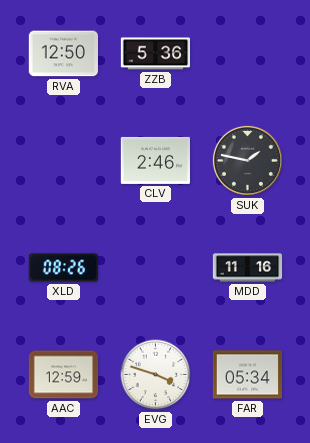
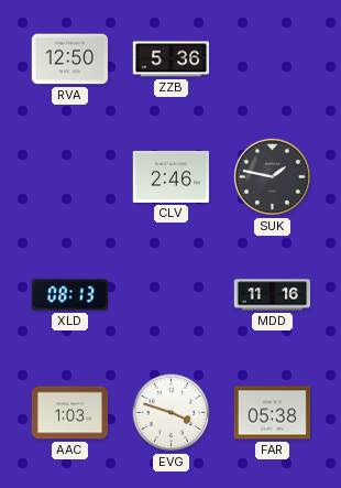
XLD: 08:26 -> 08:13
AAC: 12:59 -> 1:03
FAR: 05:34 -> 05:38
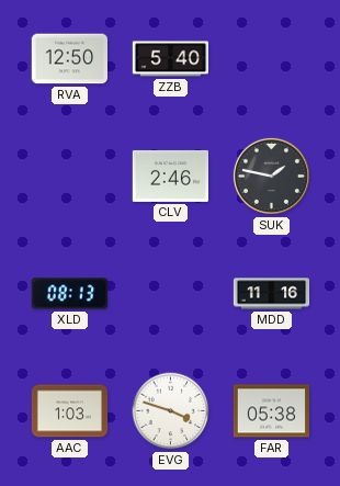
ZZB: 5:36 -> 5:40
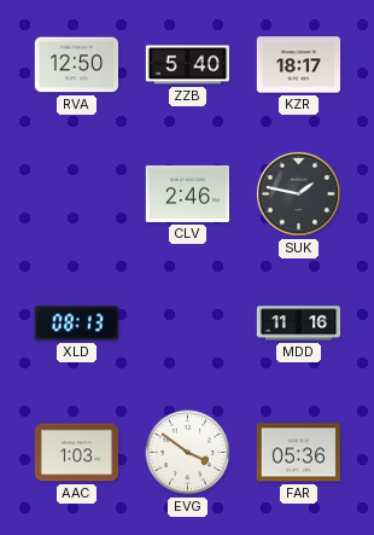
KZR: none -> 18:17
EVG: 3:48 -> 3:51
FAR: 05:38 -> 05:36
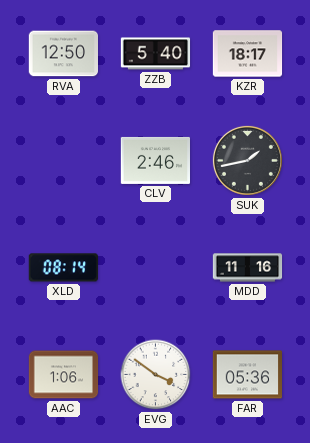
SUK: 1:47 -> 1:43
XLD: 08:13 -> 08:14
AAC: 1:03 -> 1:06
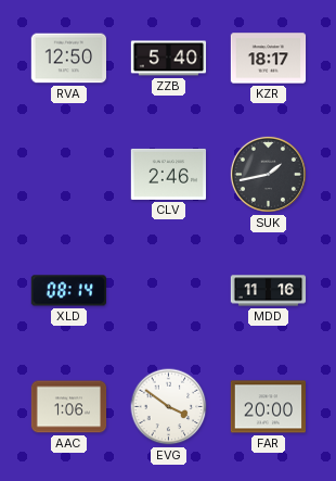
FAR: 05:36 -> 20:00
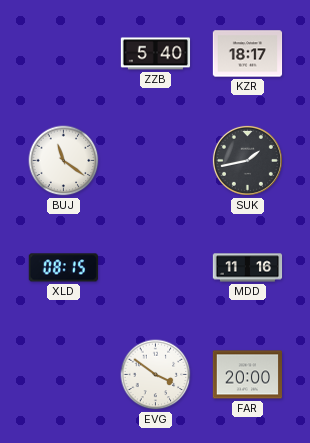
RVA: 12:50 -> none
BUJ: none -> 11:21
CLV: 2:46 -> none
XLD: 08:14 -> 08:15
AAC: 1:06 -> none
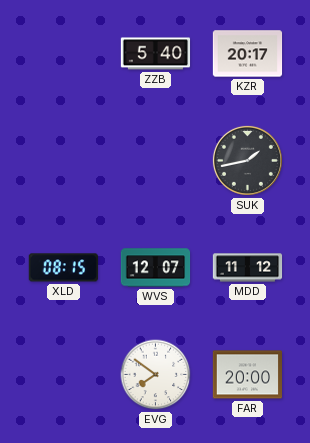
KZR: 18:17 -> 20:17
BUJ: 11:21 -> none
WVS: none -> 12:07
MDD: 11:16 -> 11:12
EVG: 3:51 -> 7:51
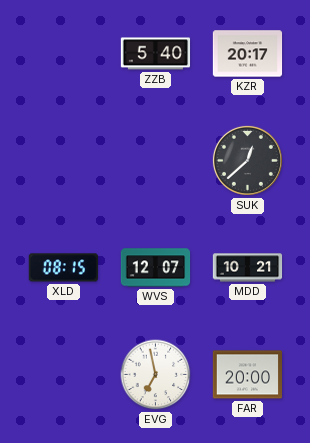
SUK: 1:43 -> 12:38
MDD: 11:12 -> 10:21
EVG: 7:51 -> 6:58
